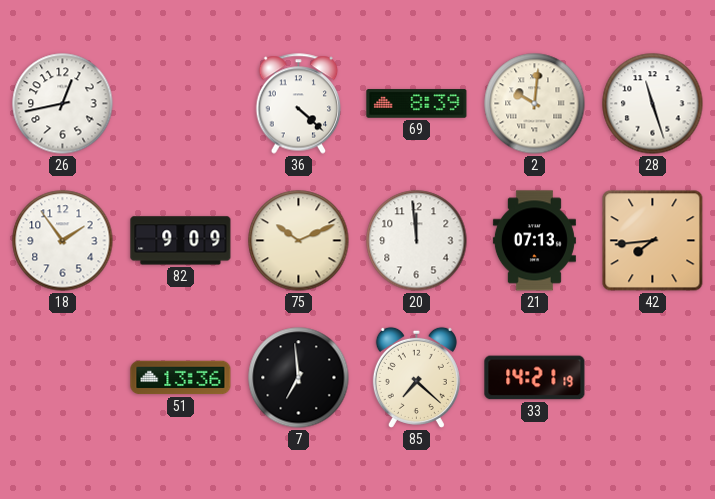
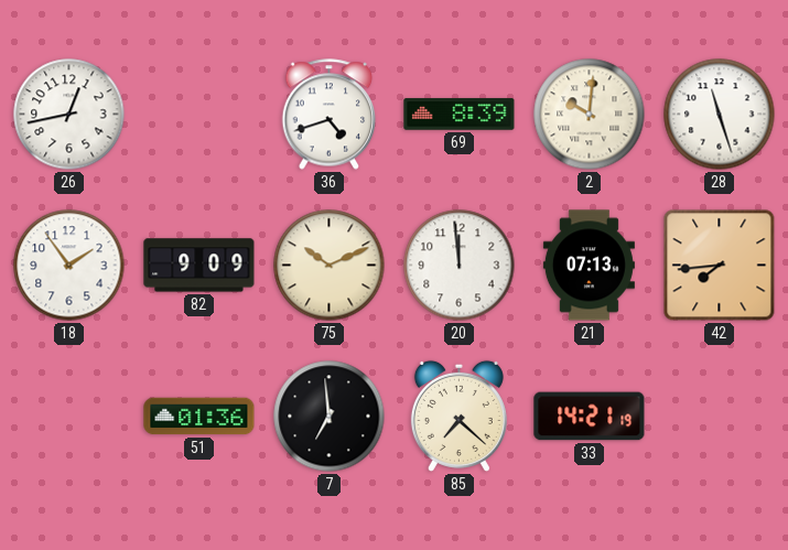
36: 4:22 -> 4:42
51: 13:36 -> 01:36
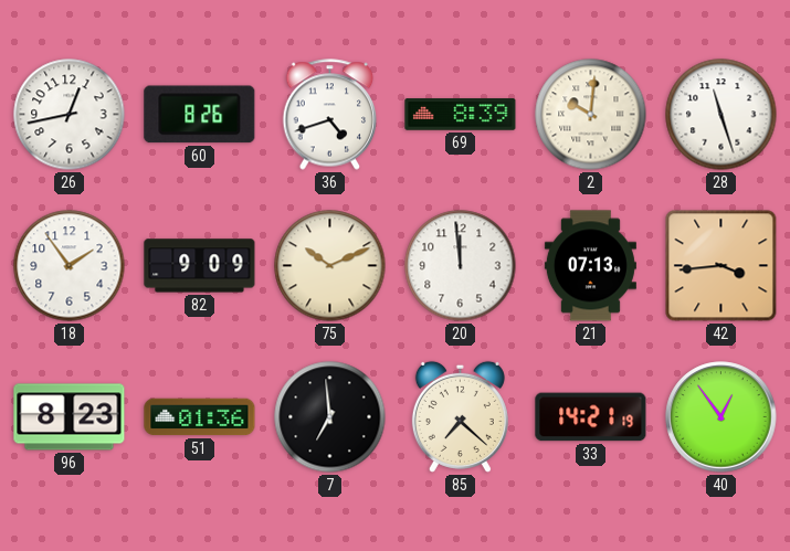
60: none -> 8:26
42: 7:44 -> 3:44
96: none -> 8:23
40: none -> 12:54
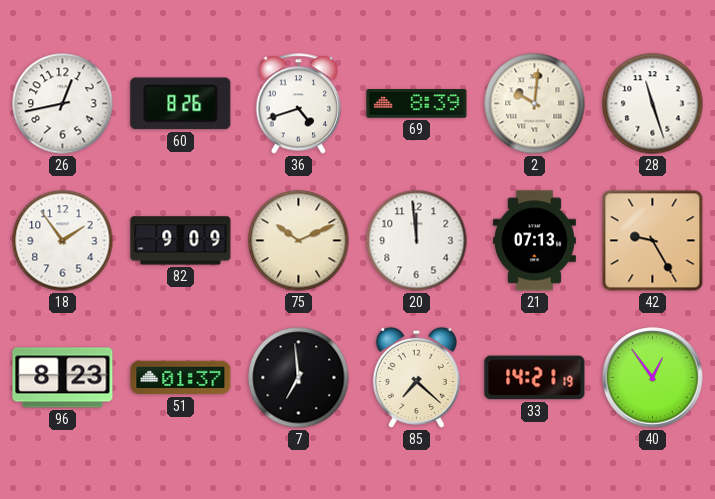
42: 3:44 -> 9:25
51: 01:36 -> 01:37
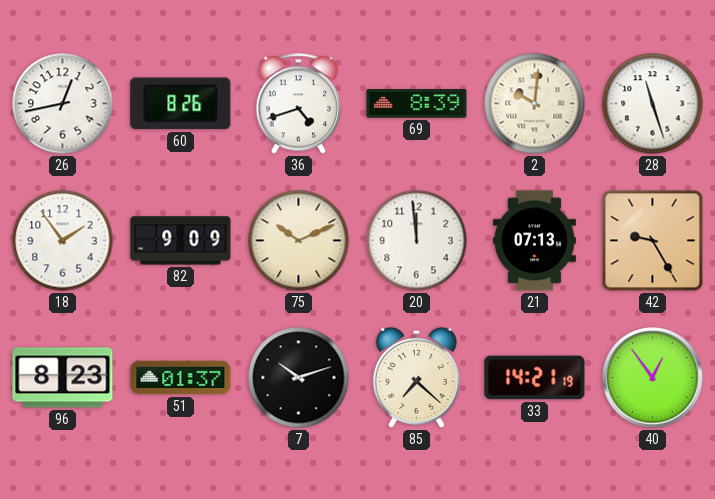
7: 6:59 -> 10:12
